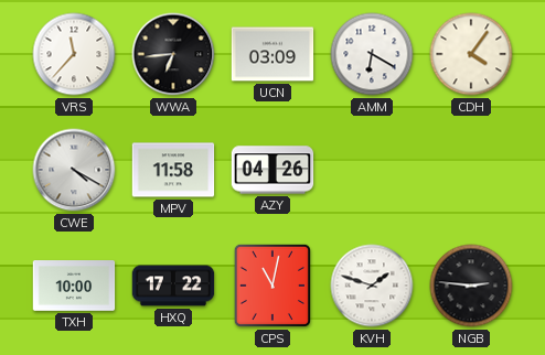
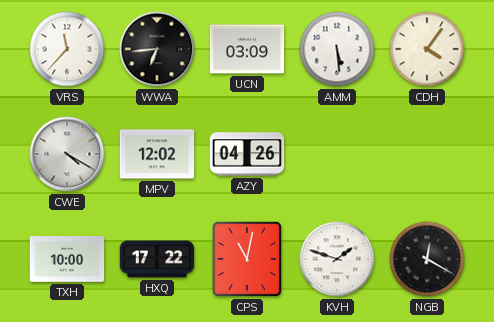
AMM: 6:20 -> 5:29
MPV: 11:58 -> 12:02
NGB: 2:46 -> 12:20
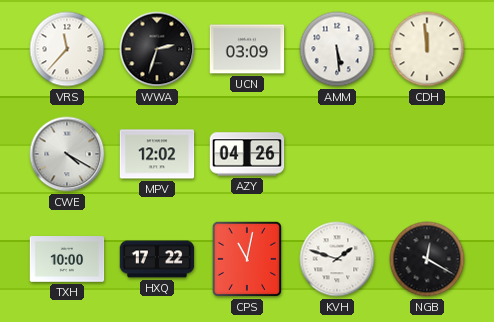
WWA: 6:44 -> 2:33
CDH: 4:06 -> 11:59
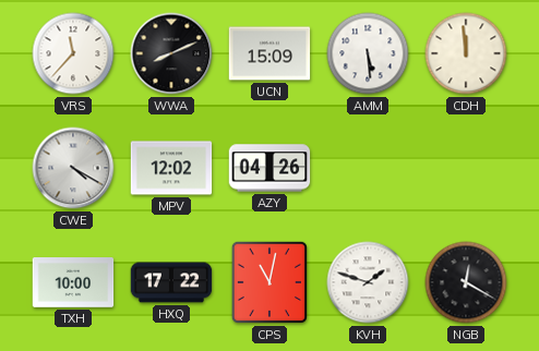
WWA: 2:33 -> 8:11
UCN: 03:09 -> 15:09
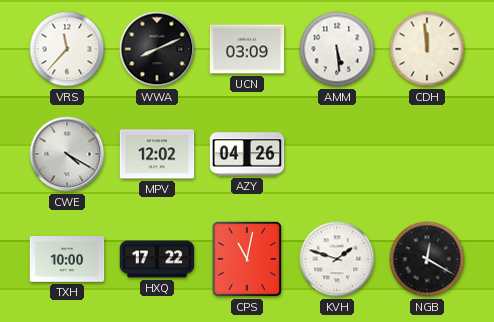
UCN: 15:09 -> 03:09
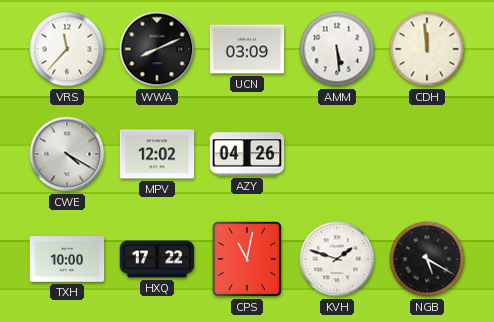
NGB: 12:20 -> 5:20
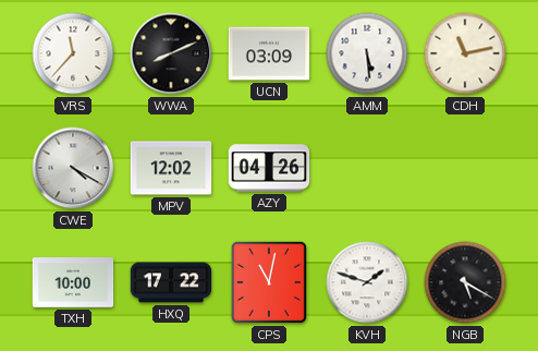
CDH: 11:59 -> 11:13
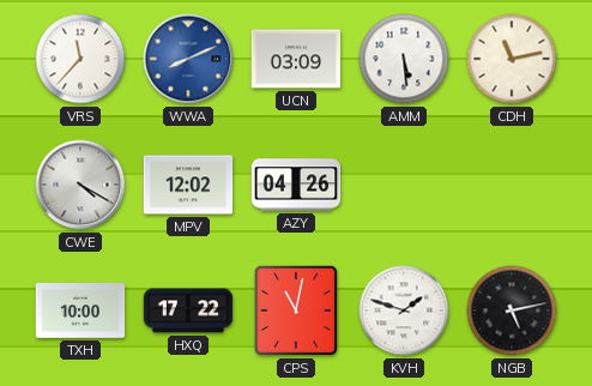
WWA dial: black -> blue
NGB: 5:20 -> 5:13
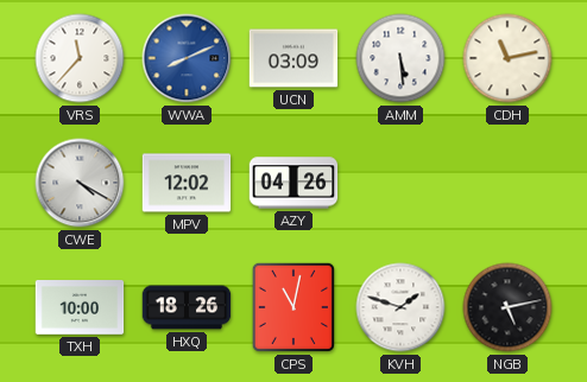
HXQ: 17:22 -> 18:26
